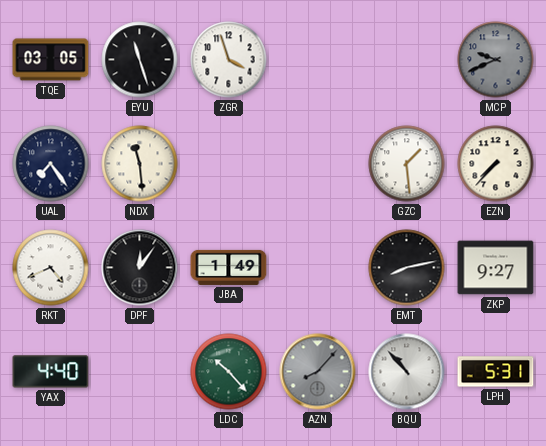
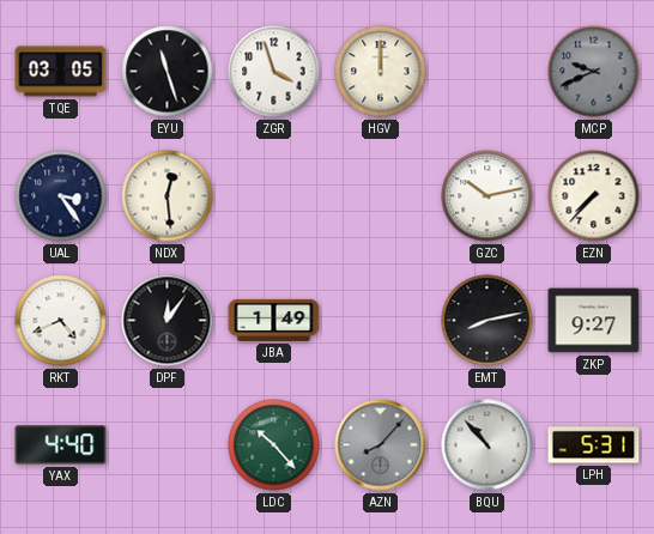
HGV: none -> 12:00
UAL: 7:24 -> 3:24
NDX: 11:29 -> 12:29
GZC: 1:29 -> 10:13
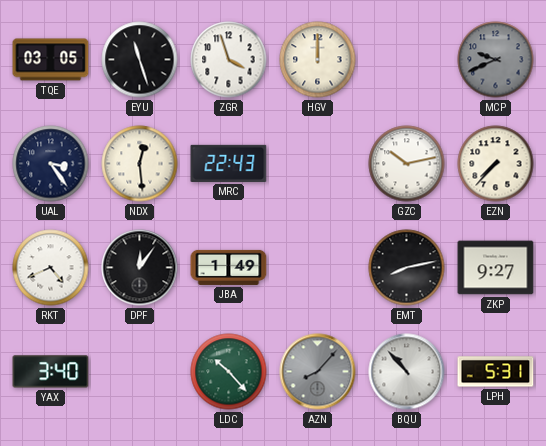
MRC: none -> 22:43
YAX: 4:40 -> 3:40
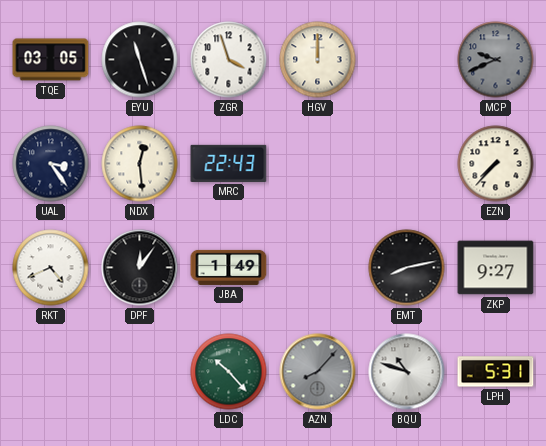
GZC: 10:13 -> none
YAX: 3:40 -> none
BQU: 10:53 -> 10:48
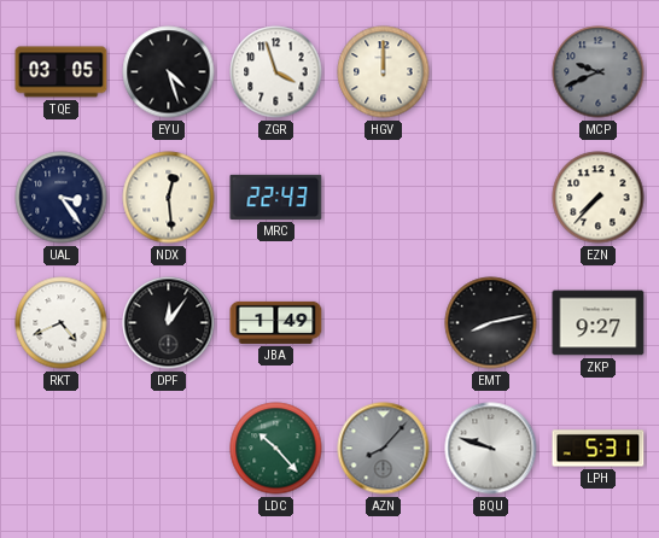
EYU: 11:27 -> 4:27
BQU: 10:48 -> 9:48
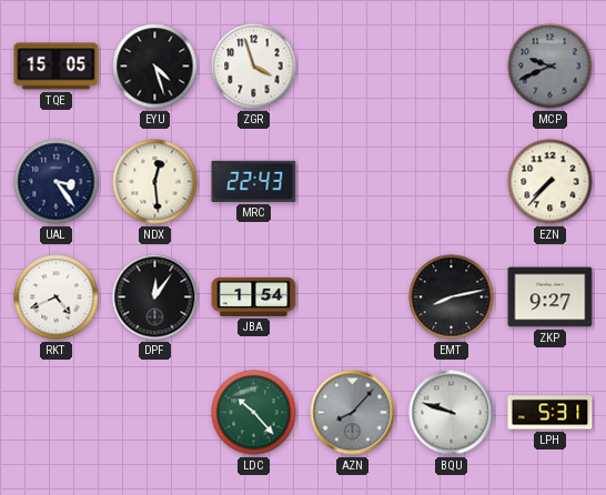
TQE: 03:05 -> 15:05
HGV: 12:00 -> none
JBA: 1:49 -> 1:54
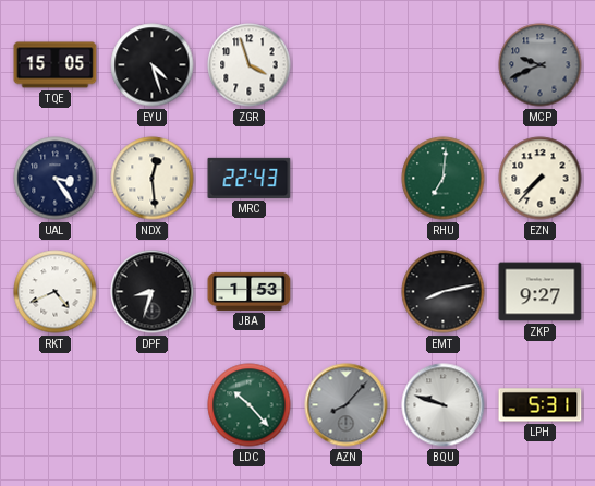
RHU: none -> 7:01
DPF: 12:06 -> 8:33
JBA: 1:54 -> 1:53
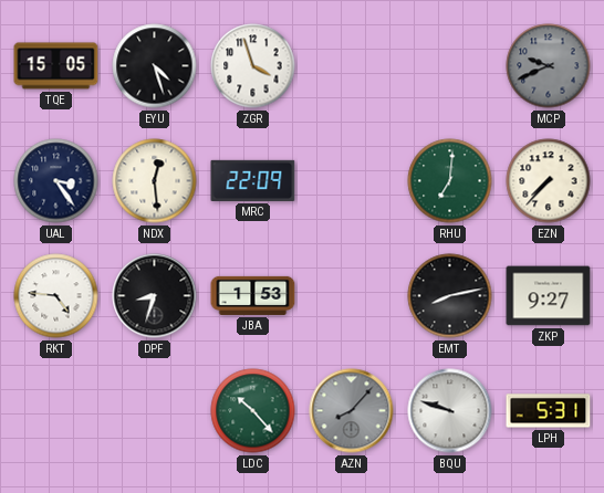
MRC: 22:43 -> 22:09
RKT: 4:41 -> 4:46
